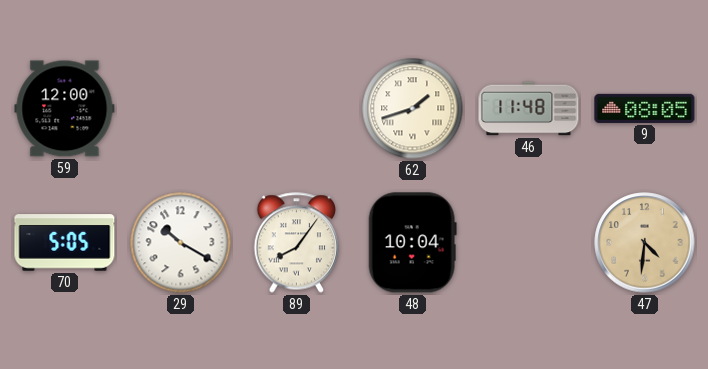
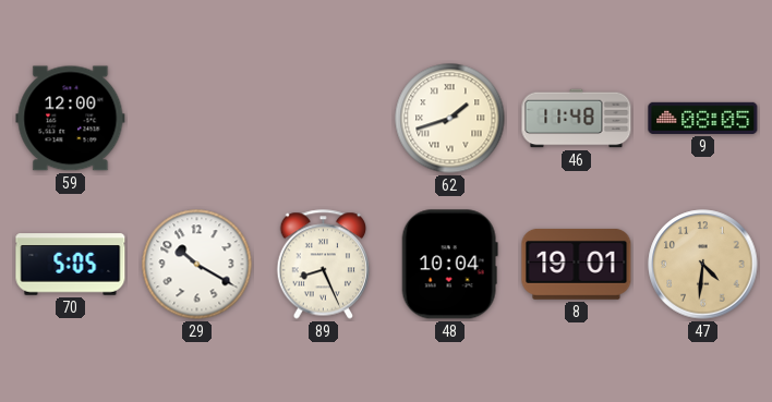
89: 8:06 -> 8:26
8: none -> 19:01
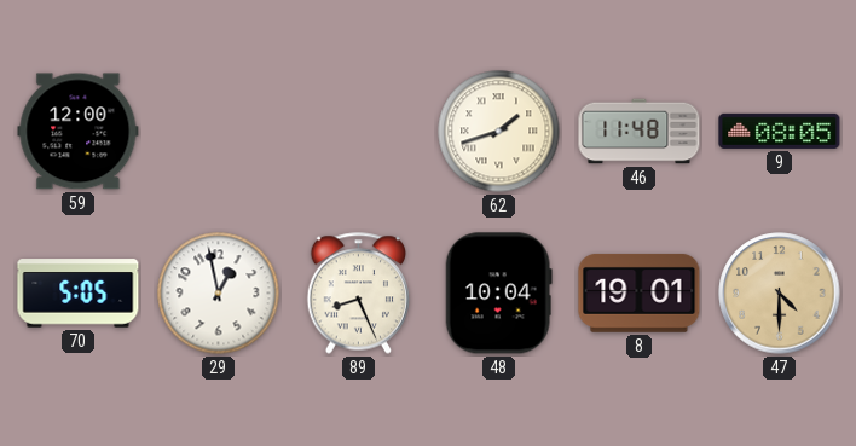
29: 10:20 -> 12:58
47: 4:31 -> 4:30
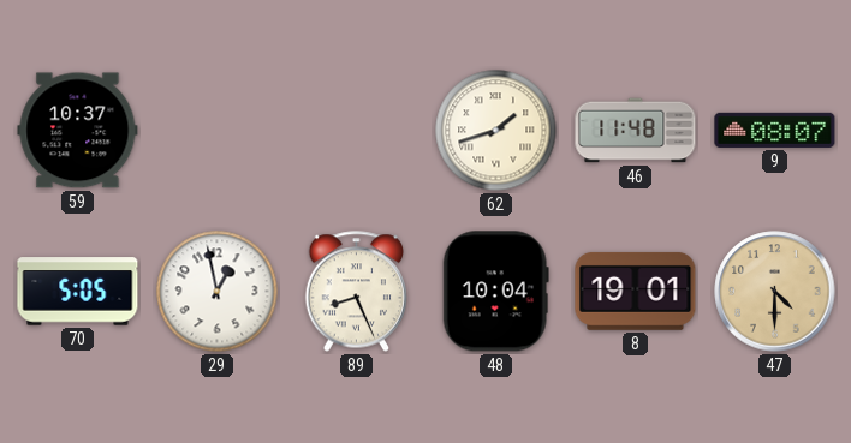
59: 12:00 -> 10:37
9: 08:05 -> 08:07
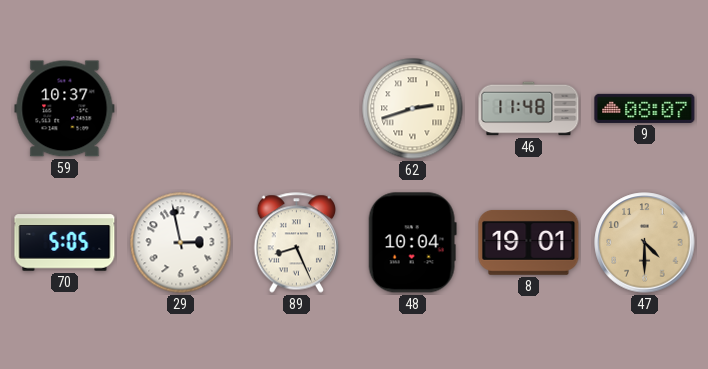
62: 1:42 -> 2:42
29: 12:58 -> 2:58
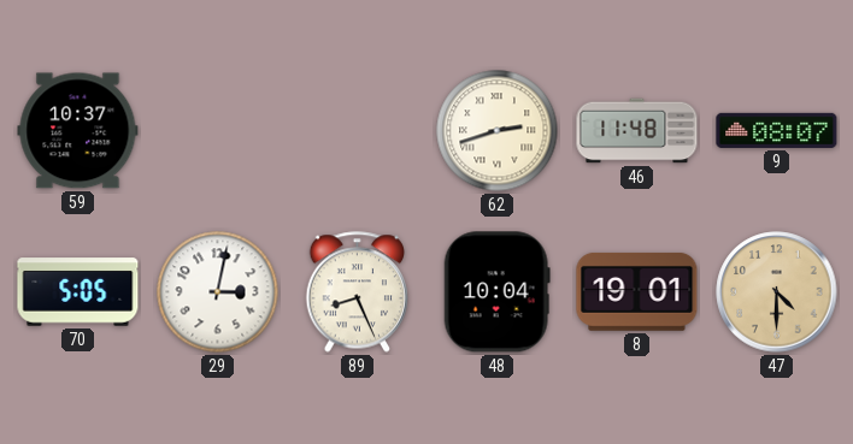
29: 2:58 -> 3:02
